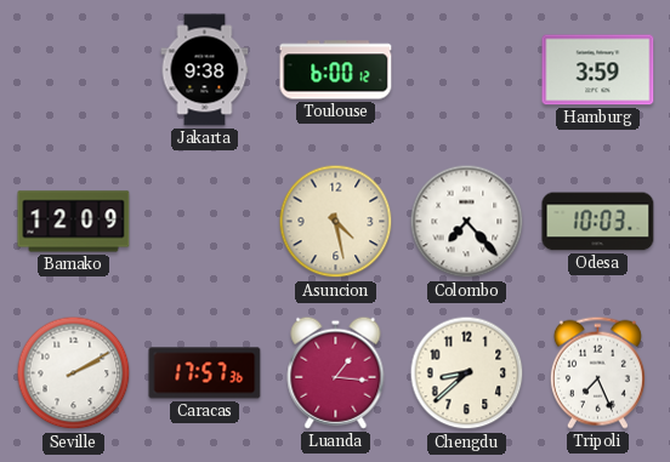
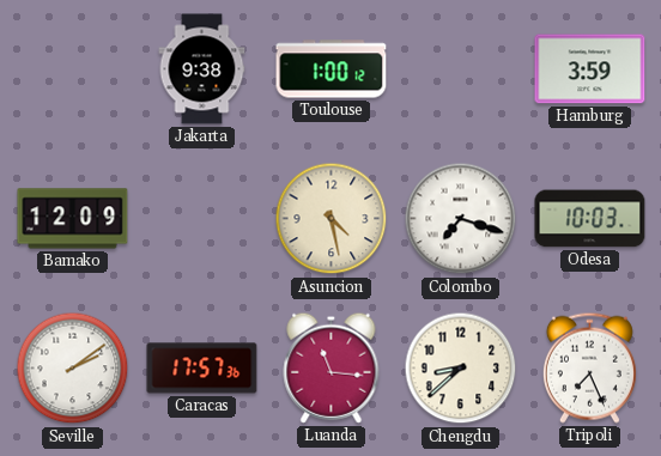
Toulouse: 6:00 -> 1:00
Colombo: 7:23 -> 7:18
Seville: 2:10 -> 2:09
Luanda: 1:16 -> 11:16
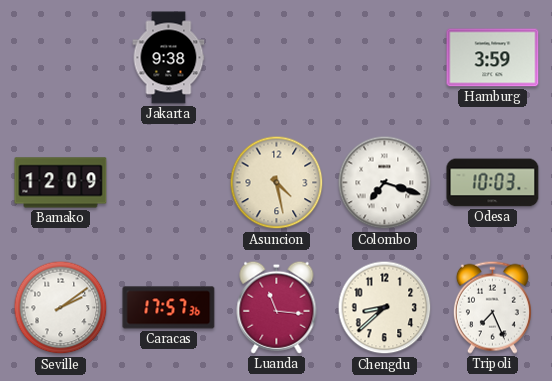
Toulouse: 1:00 -> none
